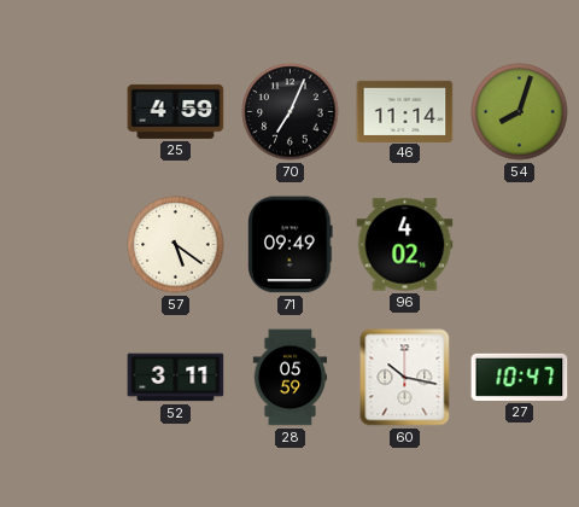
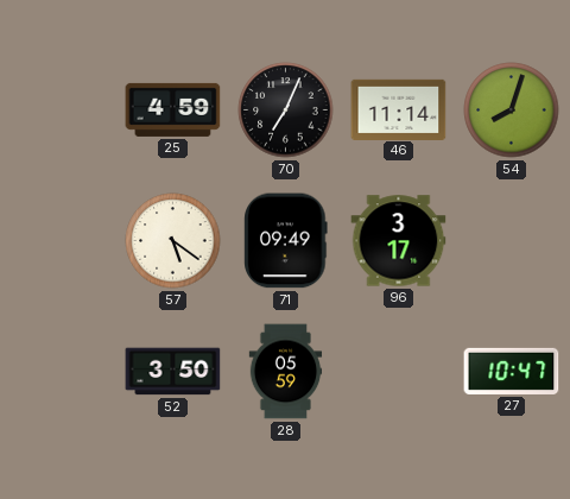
96: 4:02 -> 3:17
52: 3:11 -> 3:50
60: 10:17 -> none
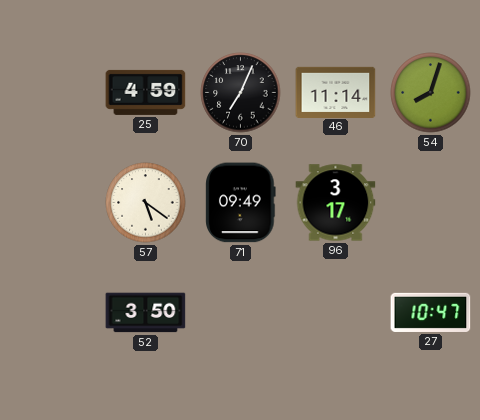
28: 05:59 -> none
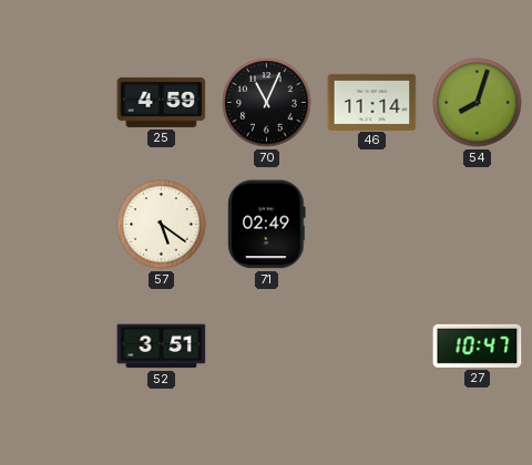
70: 7:04 -> 11:04
71: 09:49 -> 02:49
96: 3:17 -> none
52: 3:50 -> 3:51
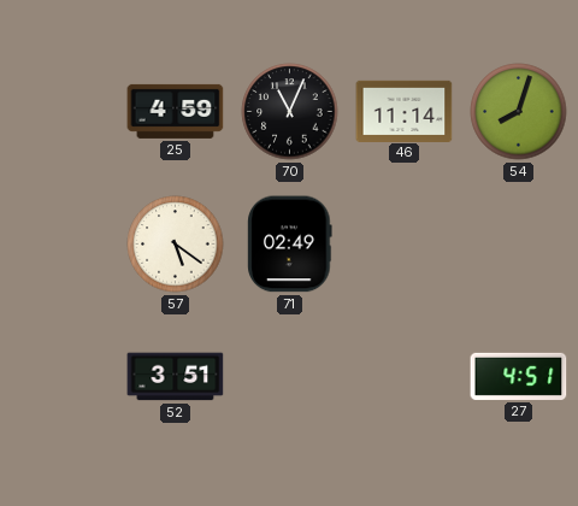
27: 10:47 -> 4:51
